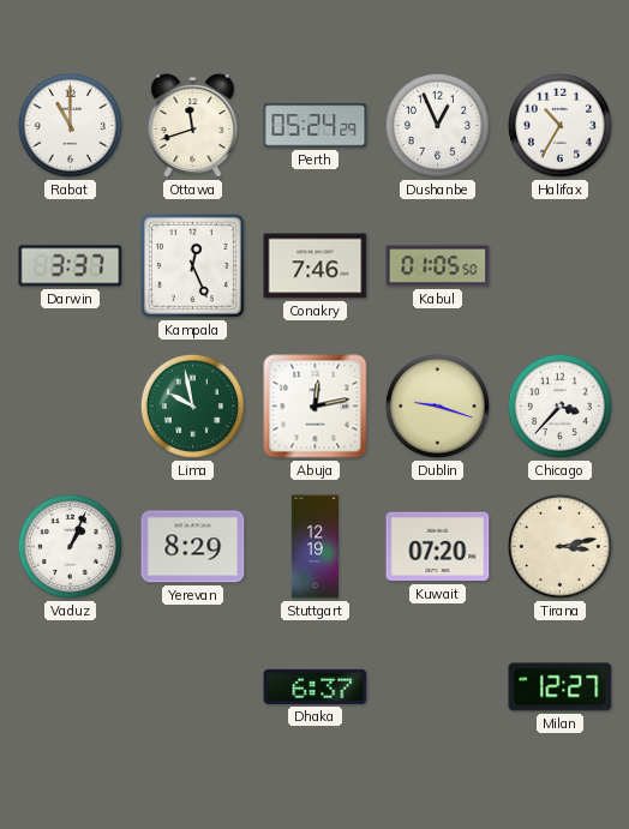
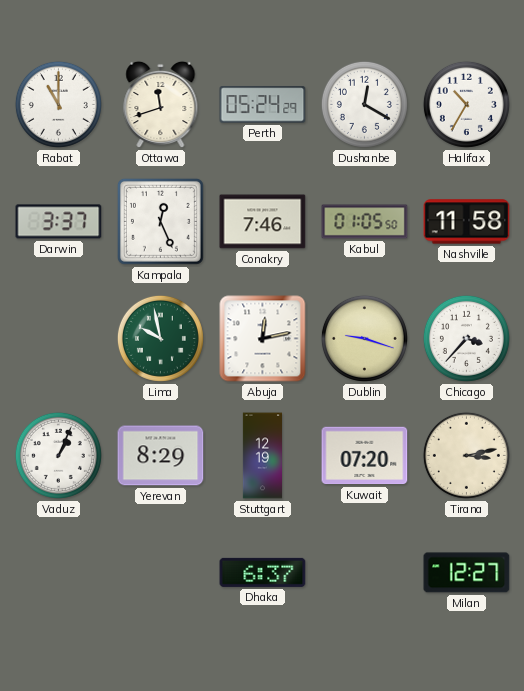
Dushanbe: 12:56 -> 12:20
Nashville: none -> 11:58
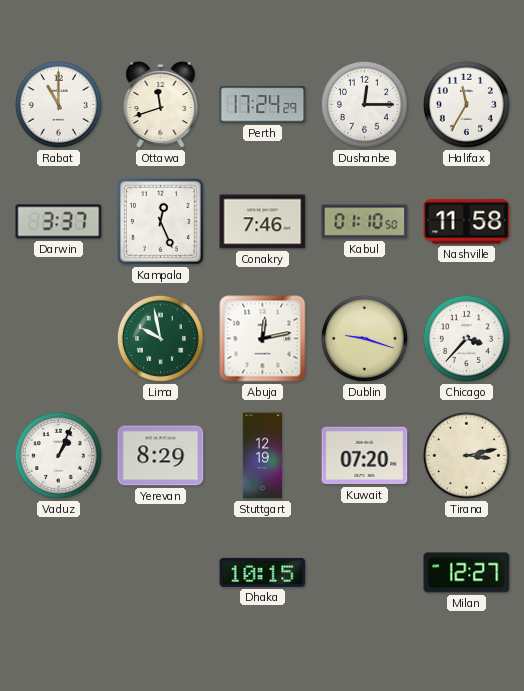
Perth: 05:24 -> 17:24
Dushanbe: 12:20 -> 12:15
Halifax: 10:35 -> 11:35
Kabul: 01:05 -> 01:10
Dhaka: 6:37 -> 10:15
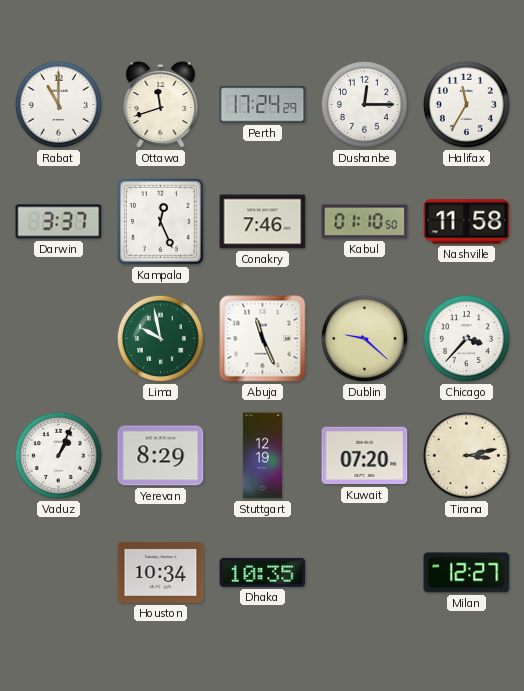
Abuja: 12:13 -> 11:26
Dublin: 9:18 -> 9:22
Houston: none -> 10:34
Dhaka: 10:15 -> 10:35
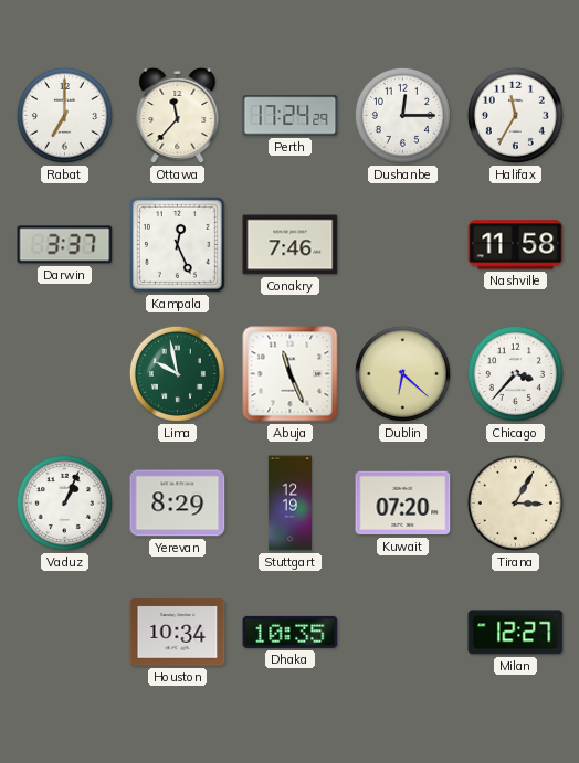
Rabat: 11:00 -> 7:00
Ottawa: 11:42 -> 11:37
Kabul: 01:10 -> none
Dublin: 9:22 -> 6:22
Tirana: 3:13 -> 3:05
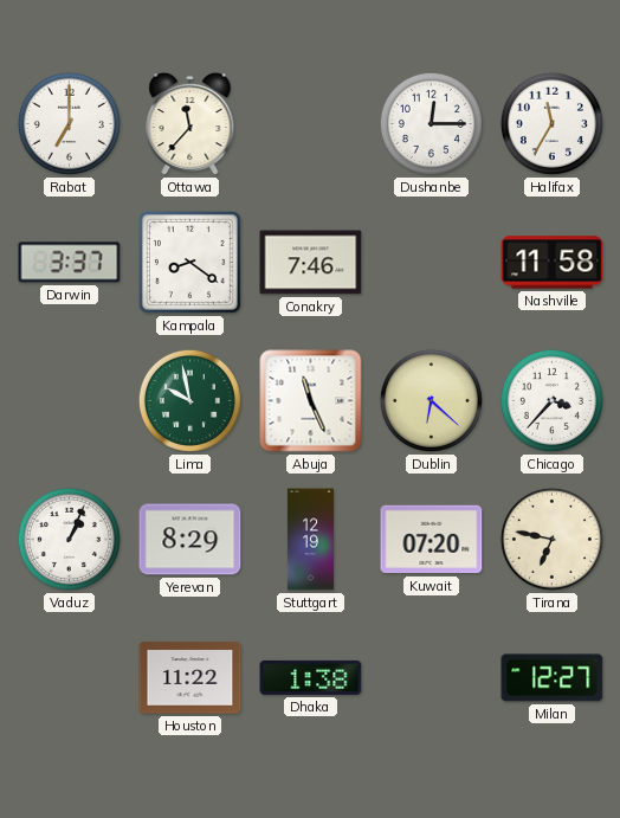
Perth: 17:24 -> none
Kampala: 12:26 -> 8:21
Tirana: 3:05 -> 6:47
Houston: 10:34 -> 11:22
Dhaka: 10:35 -> 1:38
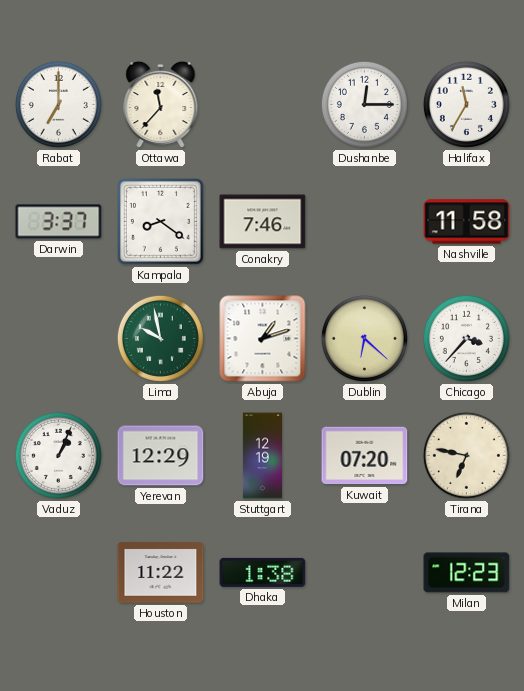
Abuja: 11:26 -> 1:12
Yerevan: 8:29 -> 12:29
Milan: 12:27 -> 12:23
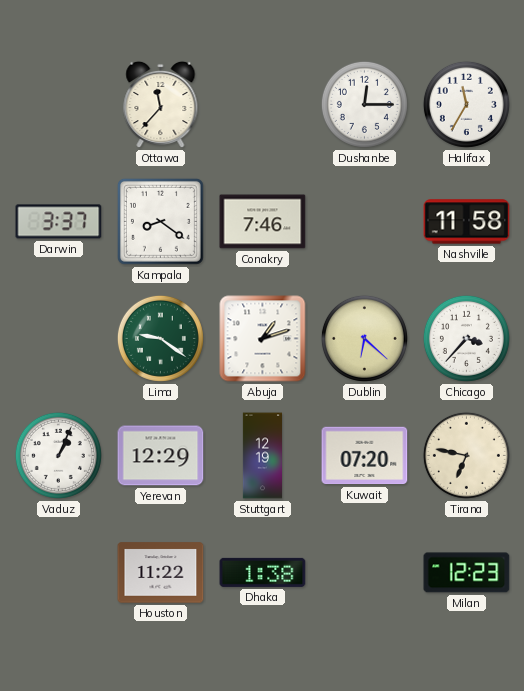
Rabat: 7:00 -> none
Lima: 9:58 -> 9:21
